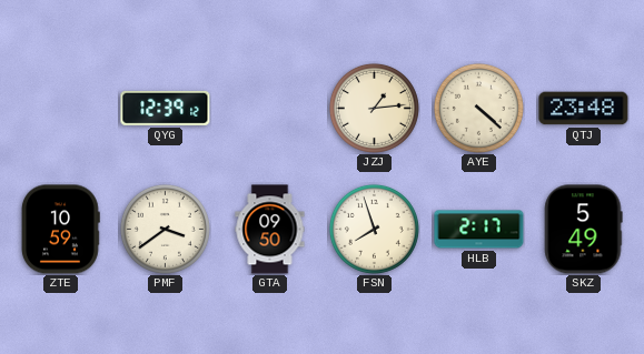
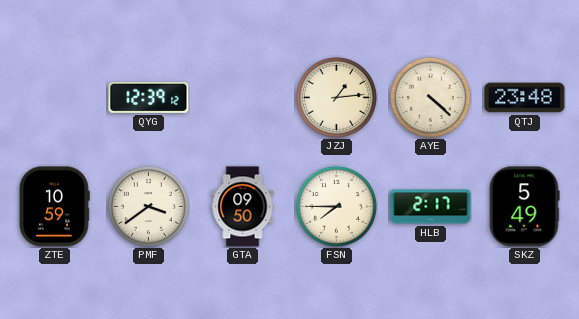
FSN: 7:57 -> 7:45
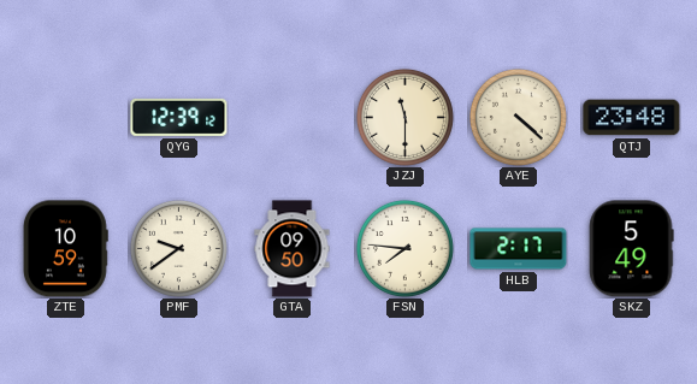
JZJ: 1:14 -> 11:30
PMF: 3:39 -> 9:39
FSN: 7:45 -> 7:46
